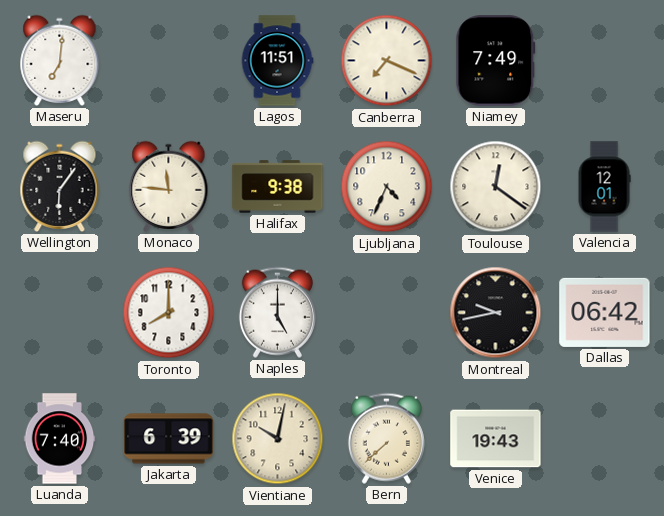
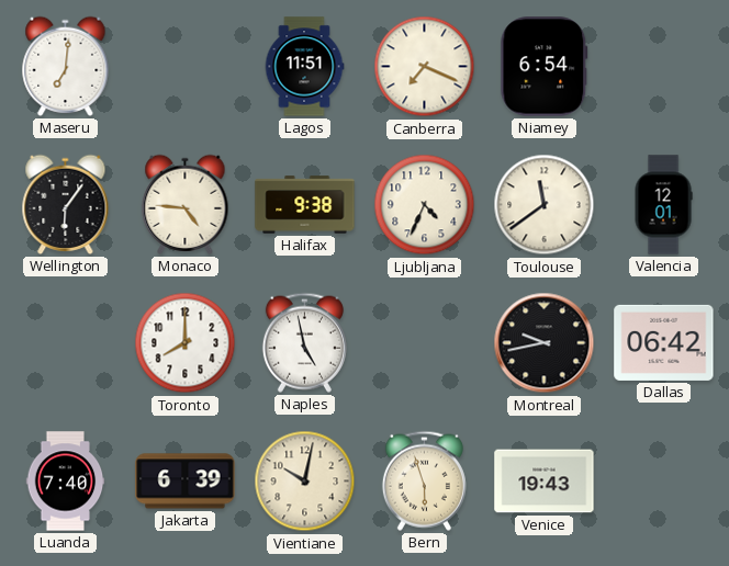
Niamey: 7:49 -> 6:54
Monaco: 11:46 -> 4:46
Toulouse: 12:21 -> 11:39
Naples: 5:00 -> 4:58
Bern: 7:38 -> 5:57
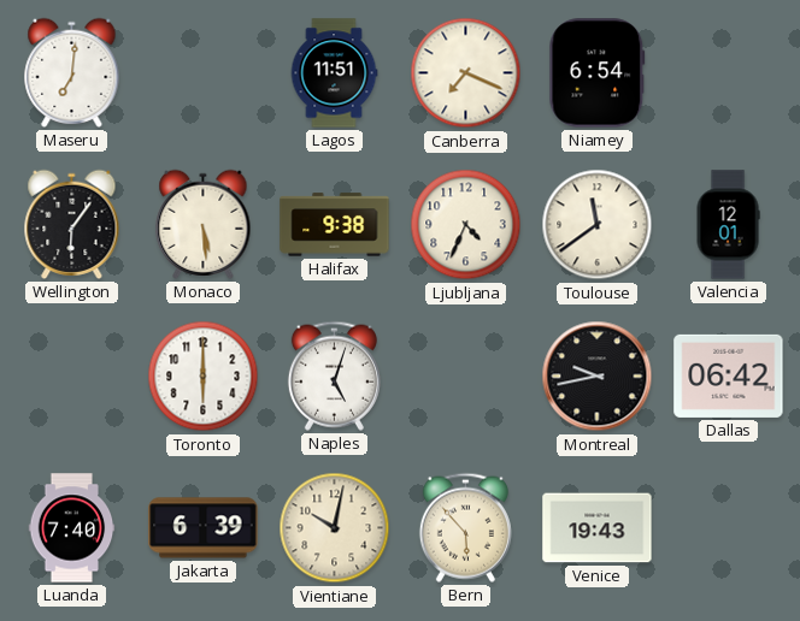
Monaco: 4:46 -> 5:29
Toronto: 8:00 -> 6:00
Naples: 4:58 -> 5:03
Bern: 5:57 -> 5:53
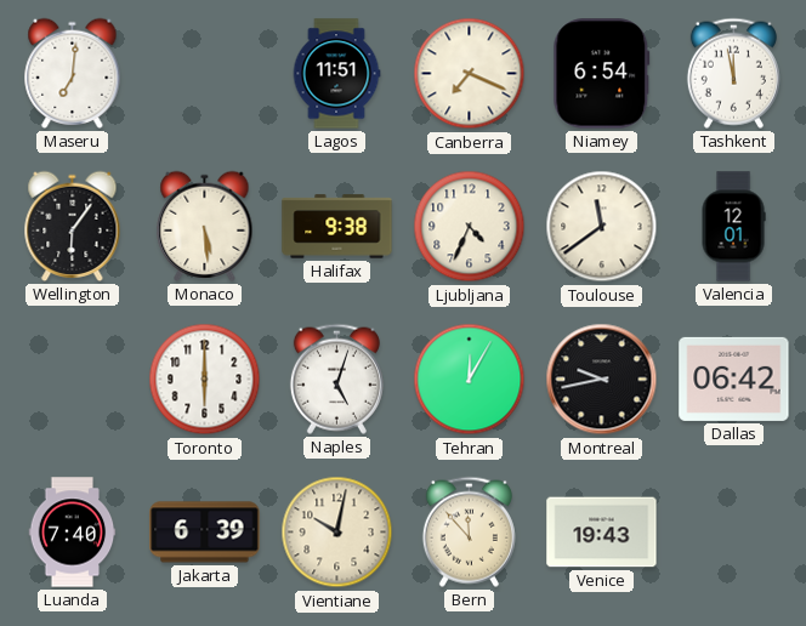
Tashkent: none -> 11:58
Tehran: none -> 12:05
Bern: 5:53 -> 11:53
